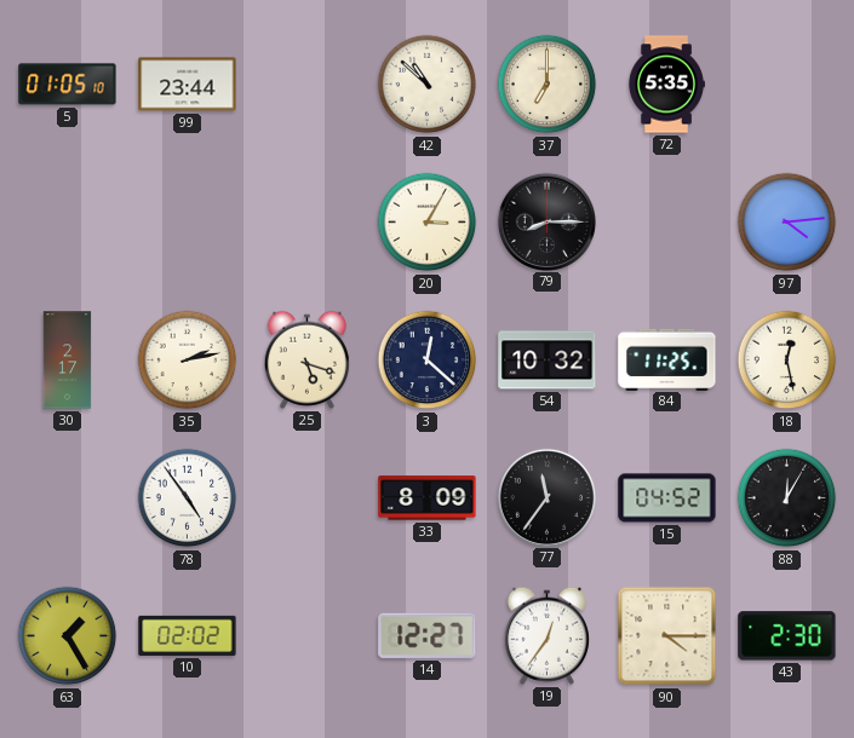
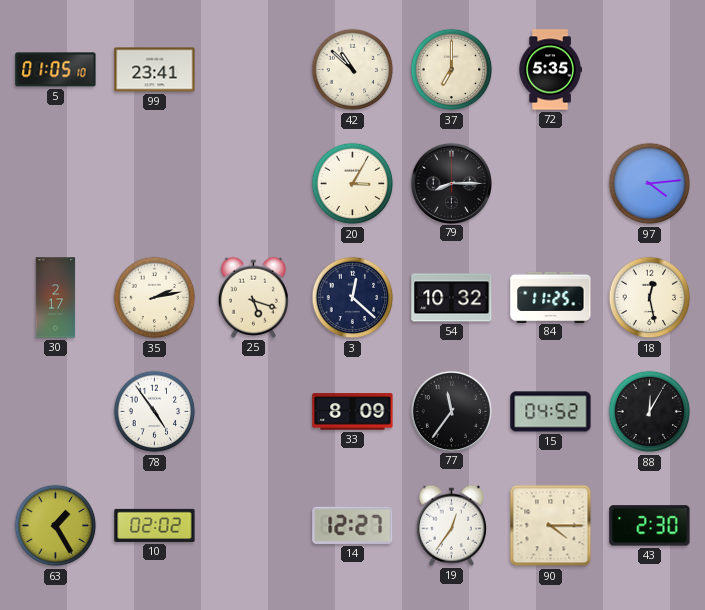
99: 23:44 -> 23:41
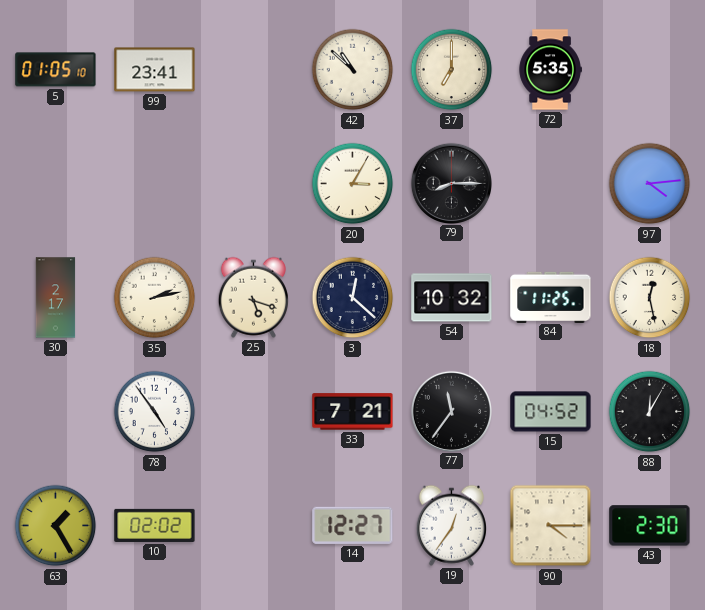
33: 8:09 -> 7:21
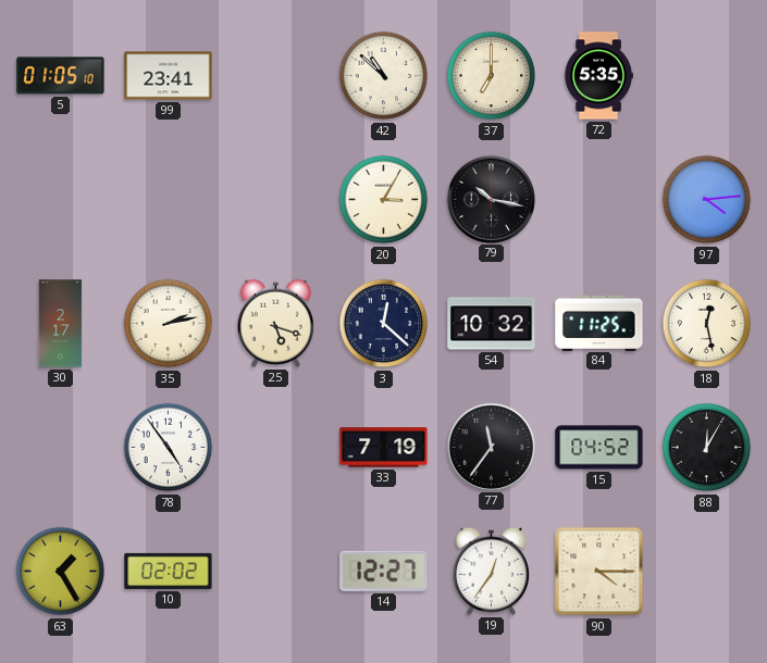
79: 8:15 -> 10:17
33: 7:21 -> 7:19
43: 2:30 -> none
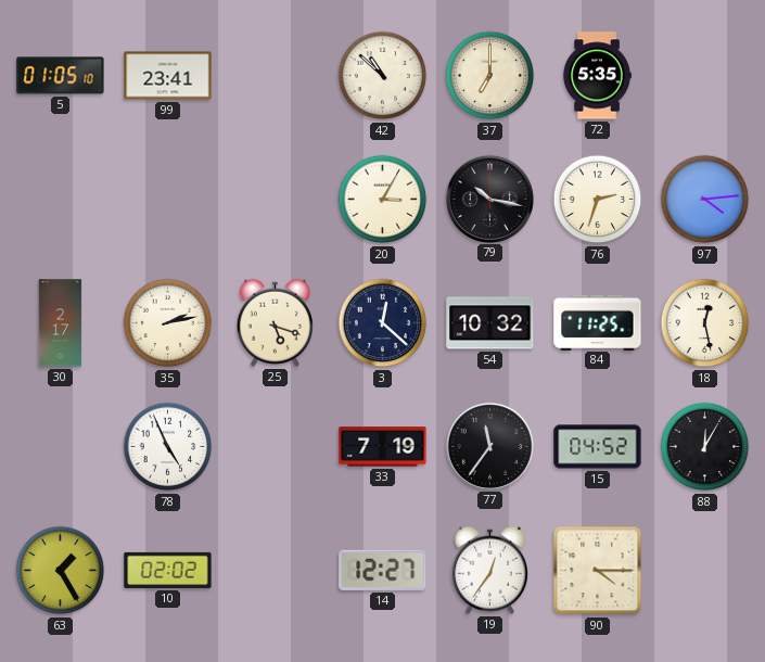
76: none -> 2:33
78: 4:54 -> 4:56
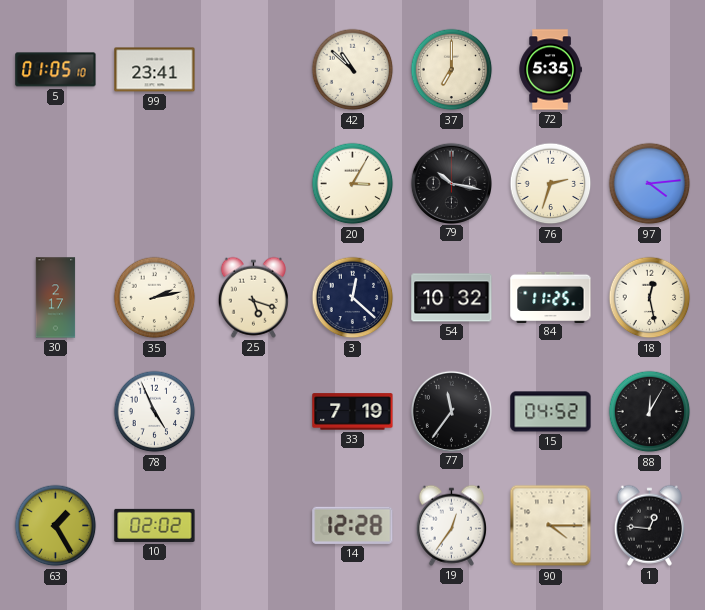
14: 12:27 -> 12:28
1: none -> 12:46
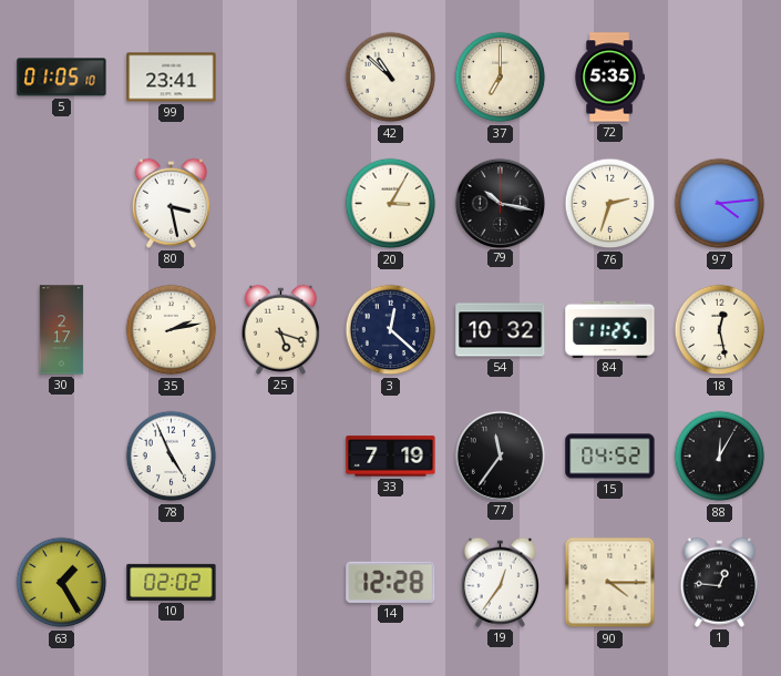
80: none -> 3:28
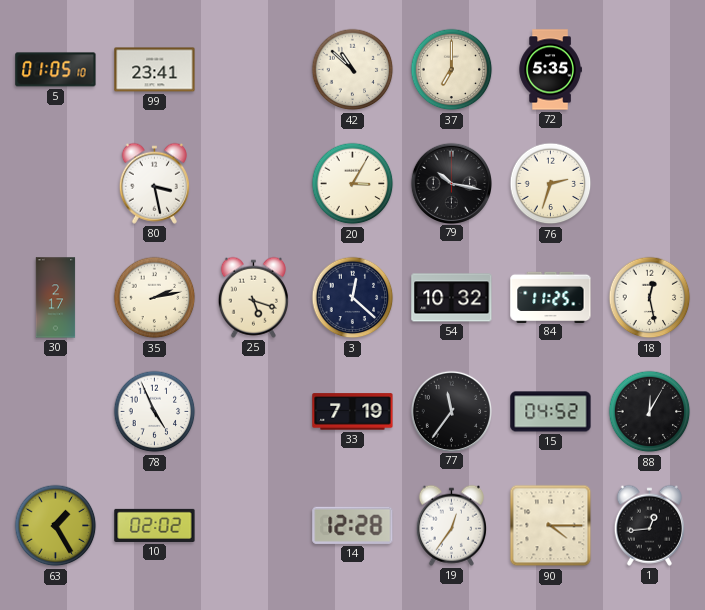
97: 4:14 -> none
1: 12:46 -> 12:44
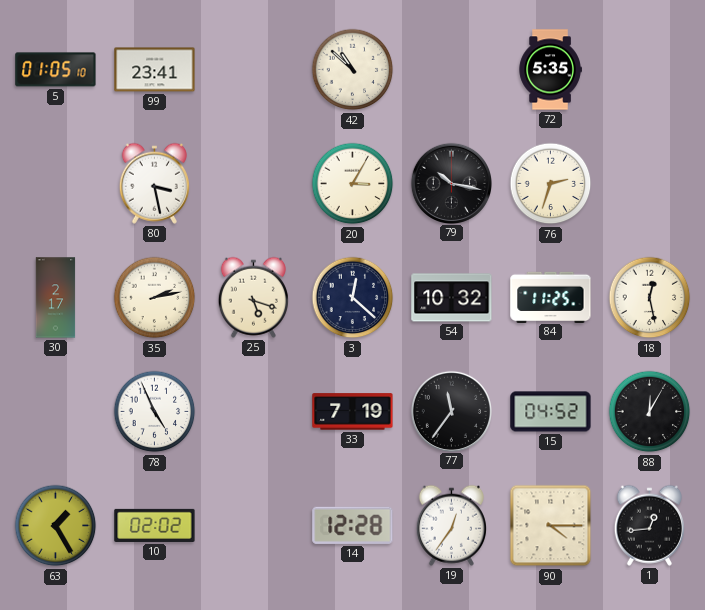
37: 7:00 -> none
